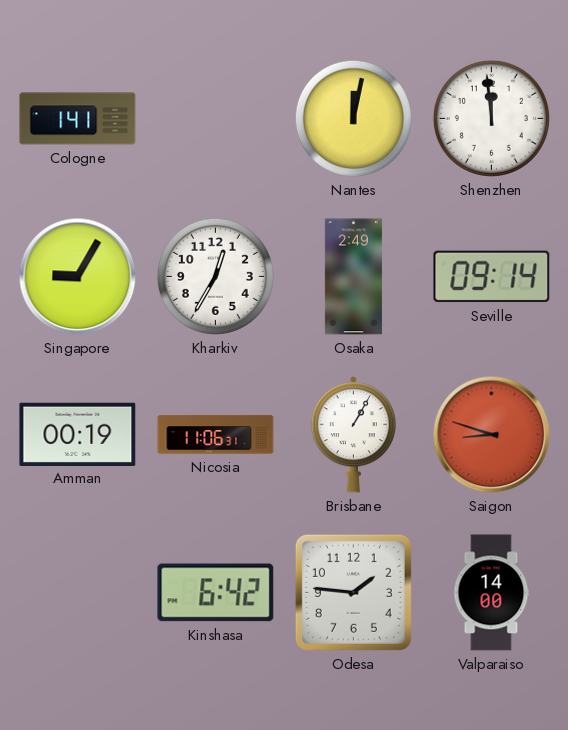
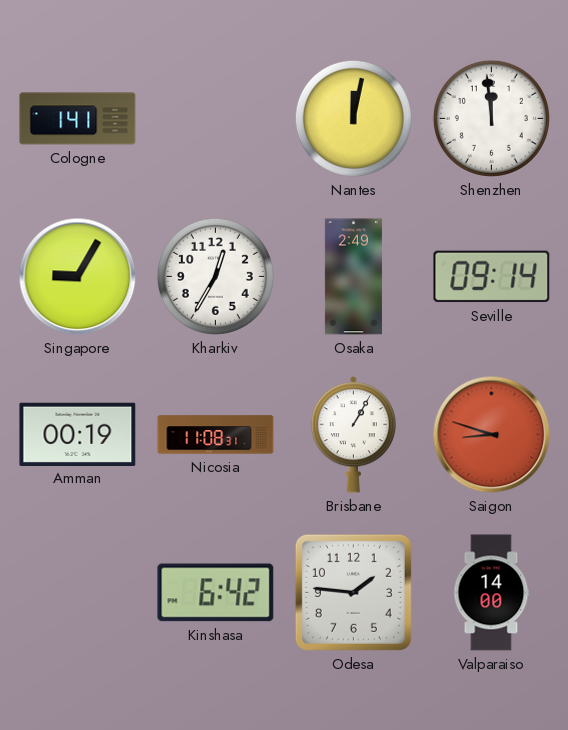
Nicosia: 11:06 -> 11:08
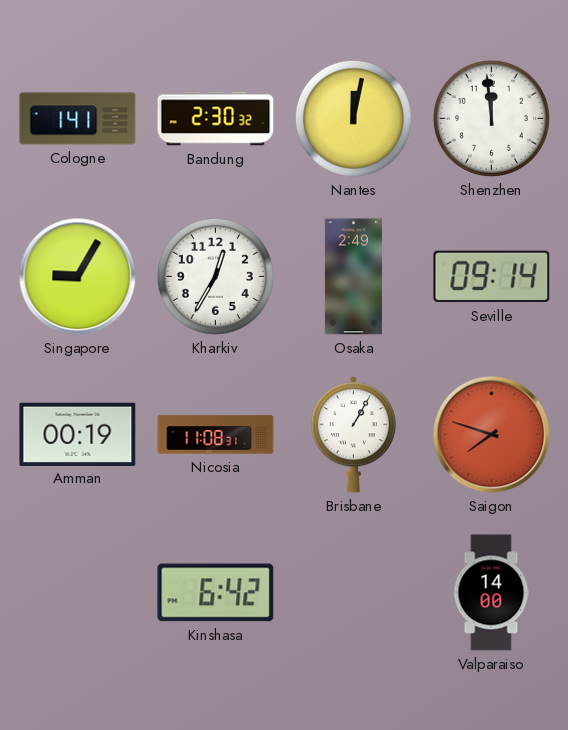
Bandung: none -> 2:30
Saigon: 8:48 -> 7:48
Odesa: 1:46 -> none
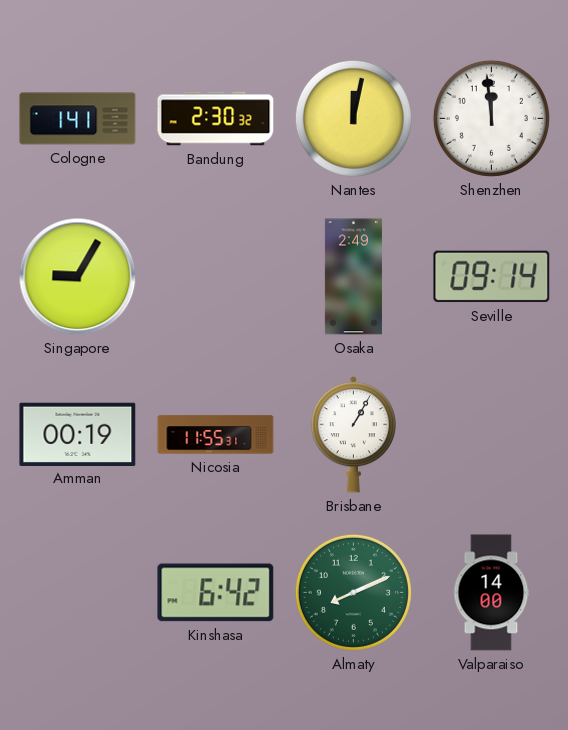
Kharkiv: 12:35 -> none
Nicosia: 11:08 -> 11:55
Saigon: 7:48 -> none
Almaty: none -> 8:11
